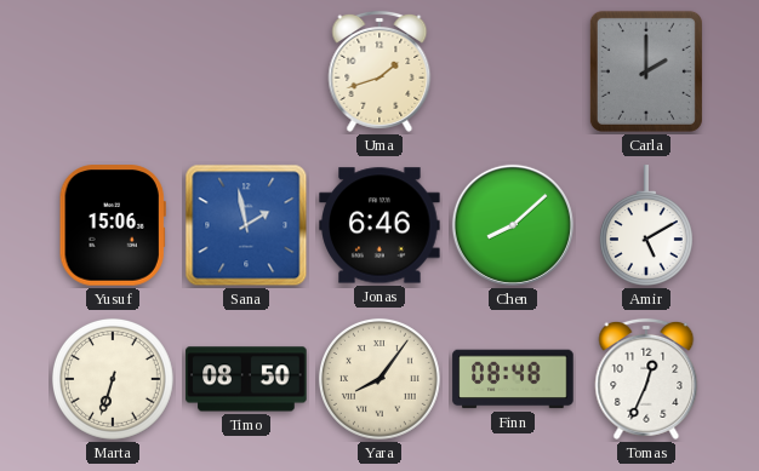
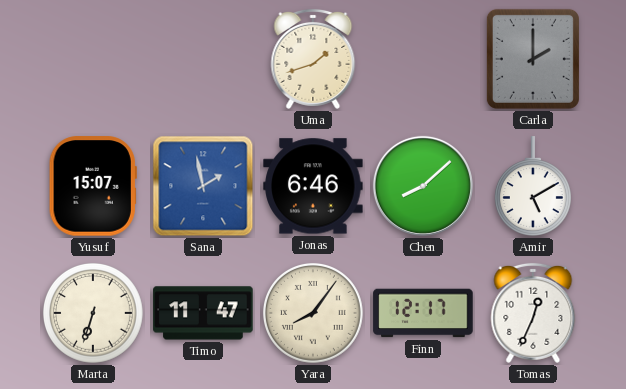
Yusuf: 15:06 -> 15:07
Timo: 08:50 -> 11:47
Finn: 08:48 -> 12:17
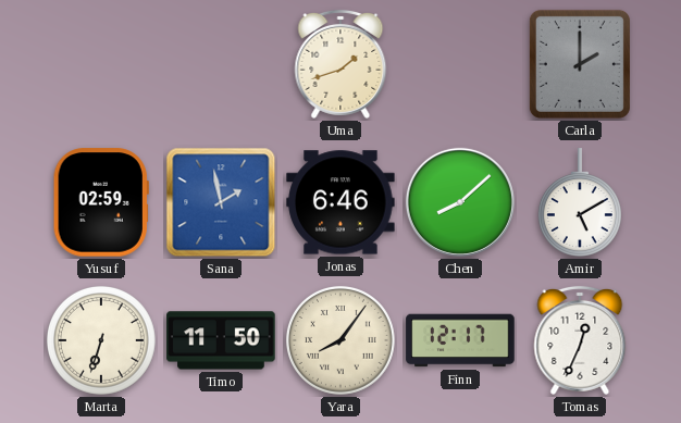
Yusuf: 15:07 -> 02:59
Timo: 11:47 -> 11:50
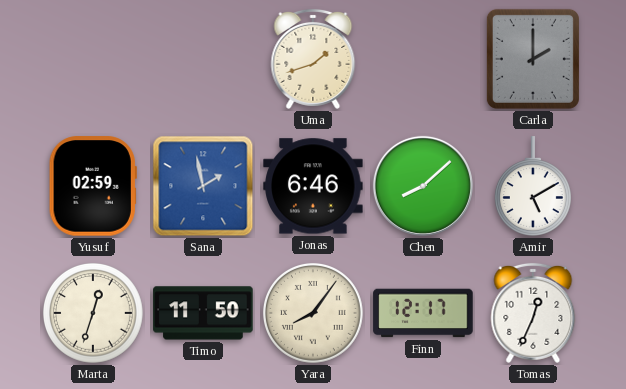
Marta: 6:33 -> 12:33
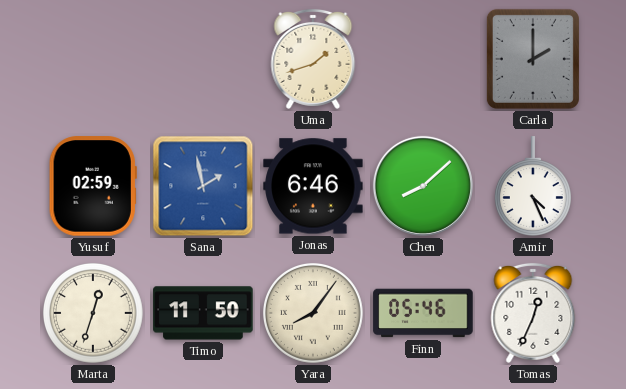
Amir: 5:10 -> 4:26
Finn: 12:17 -> 05:46
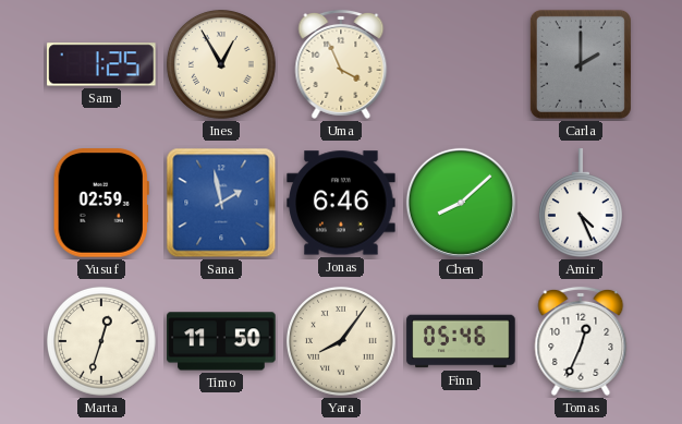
Sam: none -> 1:25
Ines: none -> 12:55
Uma: 1:42 -> 3:56
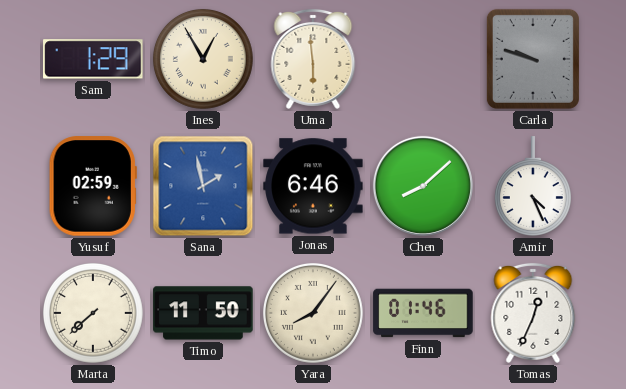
Sam: 1:25 -> 1:29
Uma: 3:56 -> 5:59
Carla: 2:00 -> 9:48
Marta: 12:33 -> 7:38
Finn: 05:46 -> 01:46
